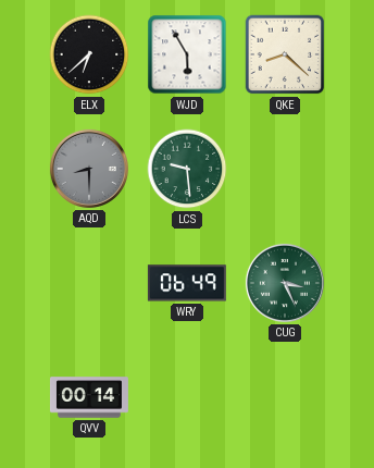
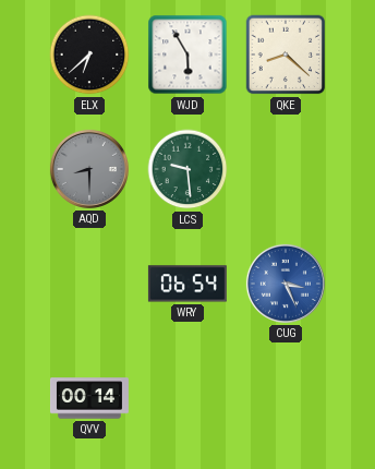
WRY: 06:49 -> 06:54
CUG dial: green -> blue
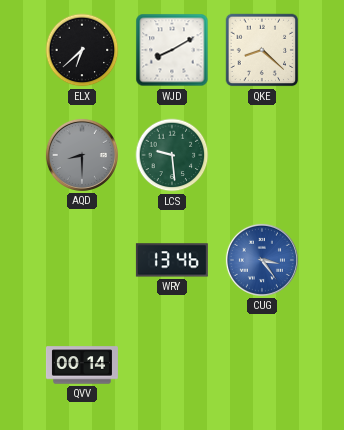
WJD: 5:55 -> 8:10
WRY: 06:54 -> 13:46
CUG: 3:26 -> 3:24
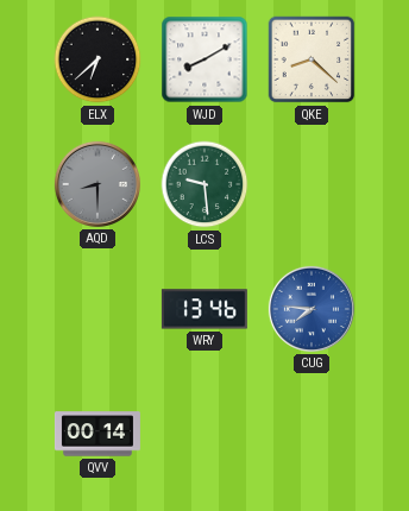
CUG: 3:24 -> 7:46
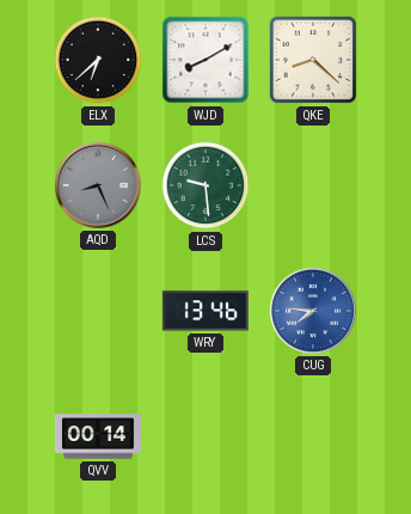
AQD: 8:30 -> 8:26
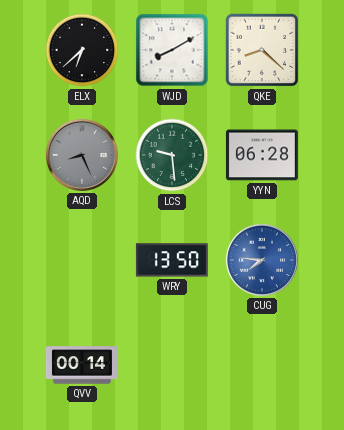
YYN: none -> 06:28
WRY: 13:46 -> 13:50
